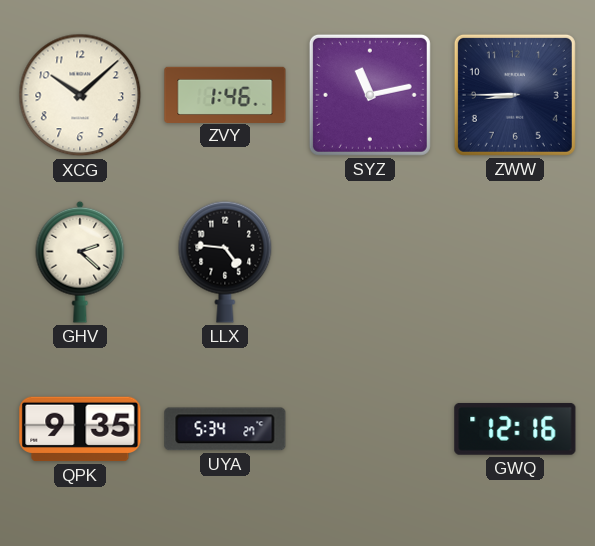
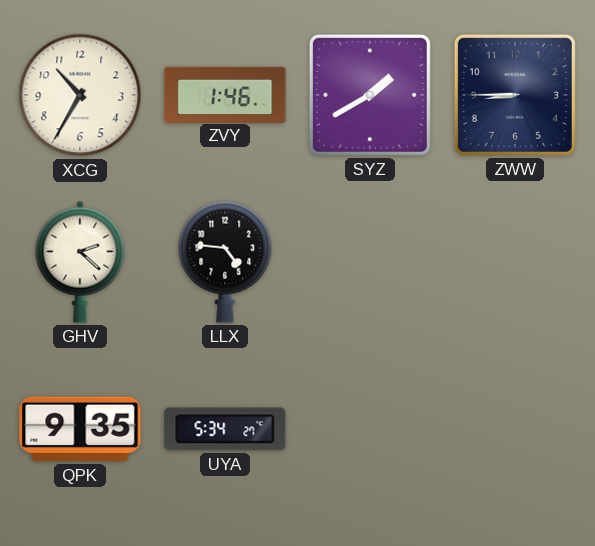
XCG: 10:08 -> 10:35
SYZ: 11:13 -> 1:40
GWQ: 12:16 -> none
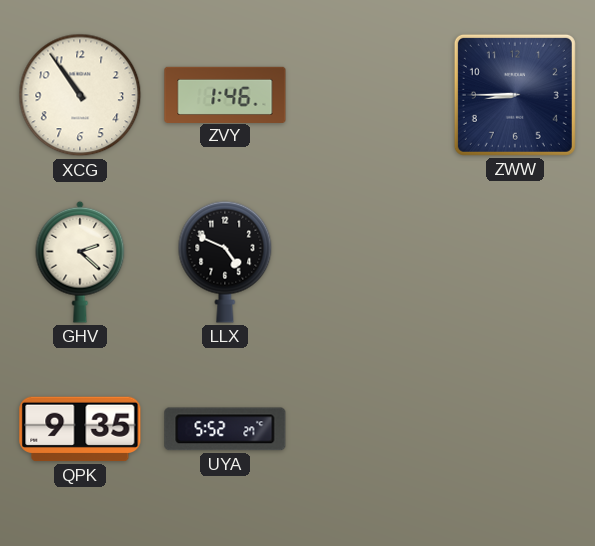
XCG: 10:35 -> 10:54
SYZ: 1:40 -> none
LLX: 4:46 -> 4:49
UYA: 5:34 -> 5:52
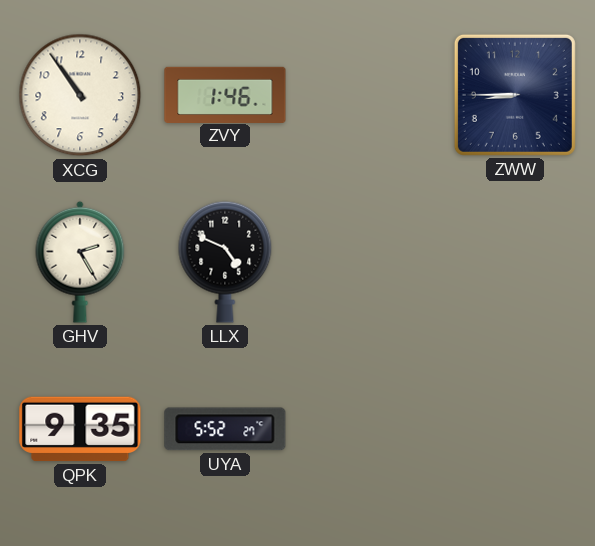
GHV: 2:22 -> 2:25
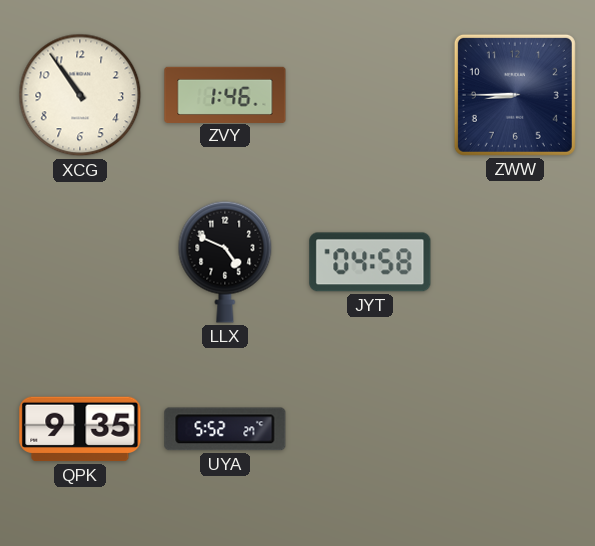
GHV: 2:25 -> none
JYT: none -> 04:58
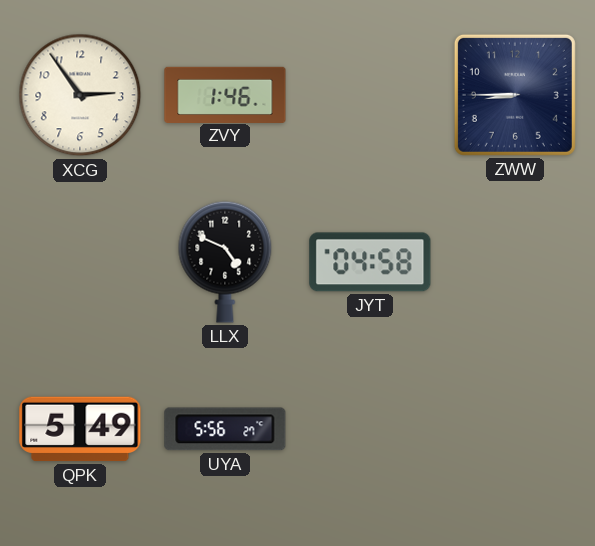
XCG: 10:54 -> 2:54
QPK: 9:35 -> 5:49
UYA: 5:52 -> 5:56
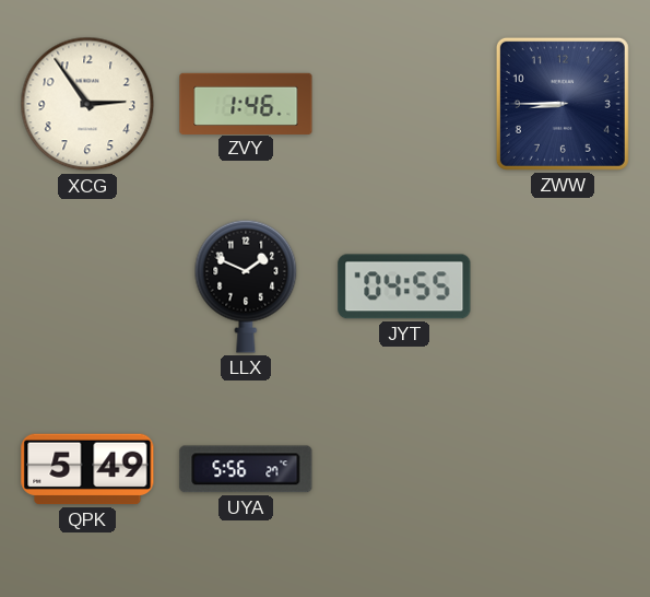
LLX: 4:49 -> 1:49
JYT: 04:58 -> 04:55
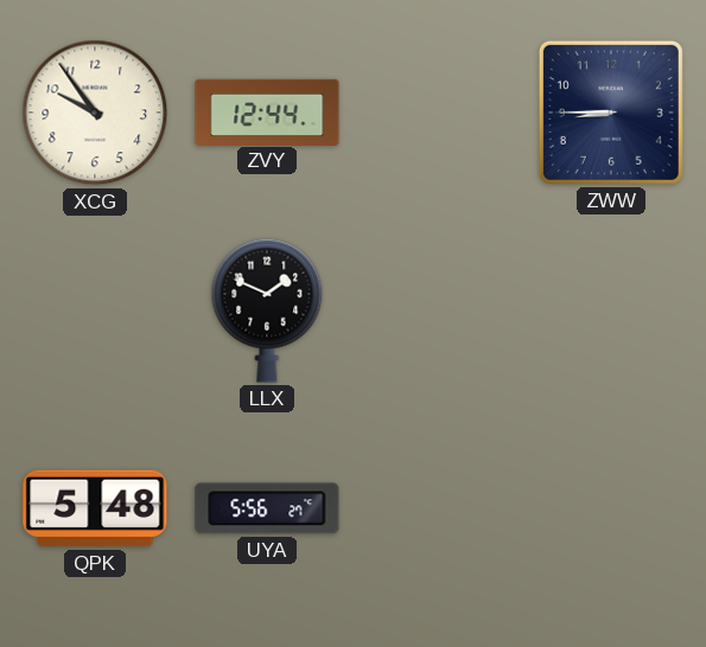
XCG: 2:54 -> 9:54
ZVY: 1:46 -> 12:44
JYT: 04:55 -> none
QPK: 5:49 -> 5:48
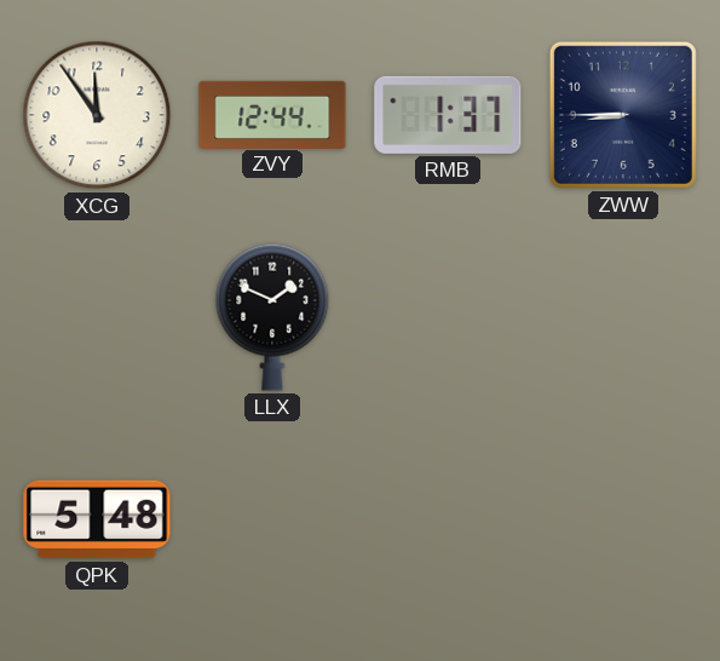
XCG: 9:54 -> 11:54
RMB: none -> 1:37
UYA: 5:56 -> none
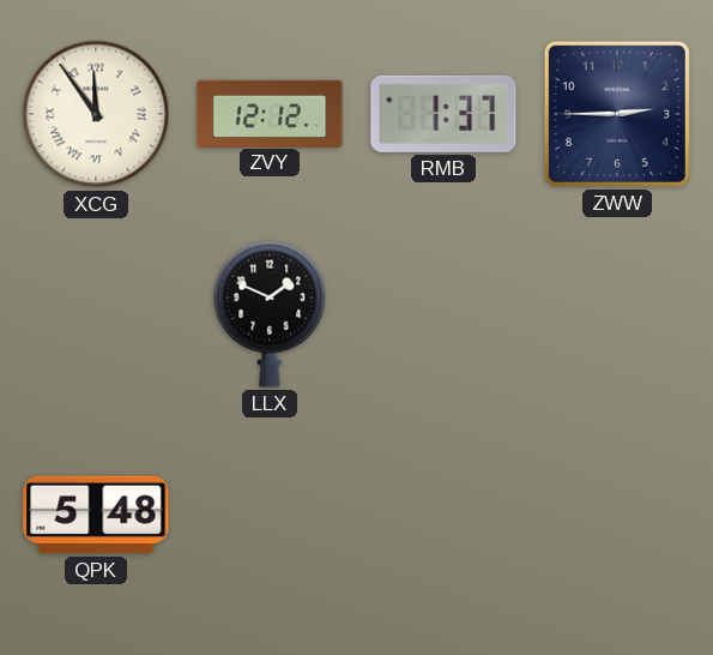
XCG numerals: Arabic -> Roman
ZVY: 12:44 -> 12:12
ZWW: 8:45 -> 2:45
